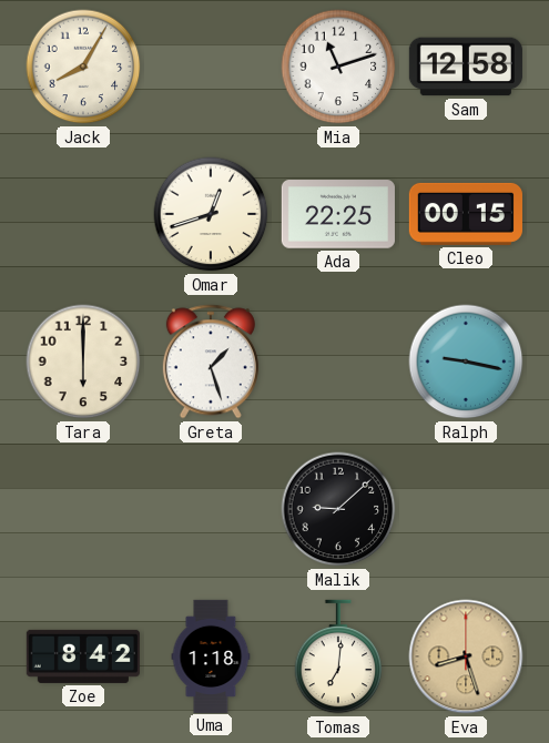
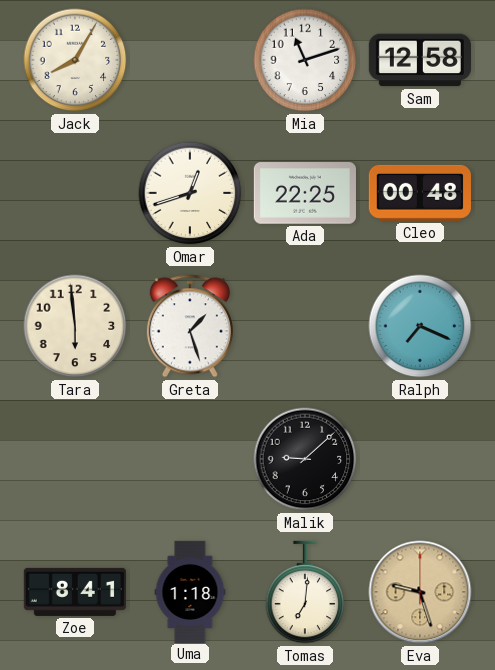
Cleo: 00:15 -> 00:48
Tara: 6:00 -> 5:59
Ralph: 9:17 -> 7:19
Zoe: 8:42 -> 8:41
Eva: 8:27 -> 9:27
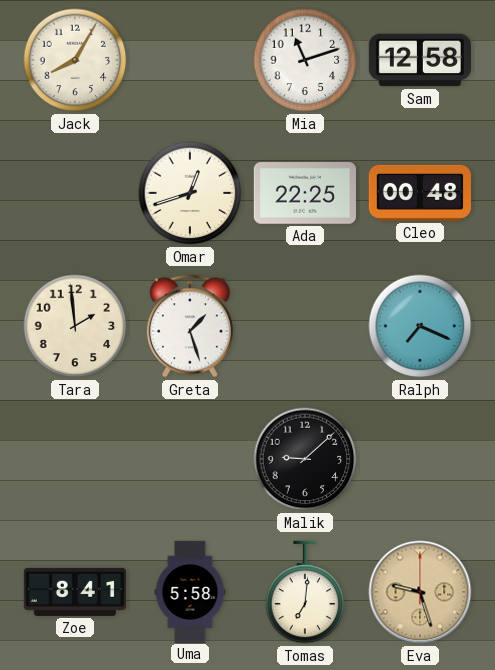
Tara: 5:59 -> 1:59
Uma: 1:18 -> 5:58
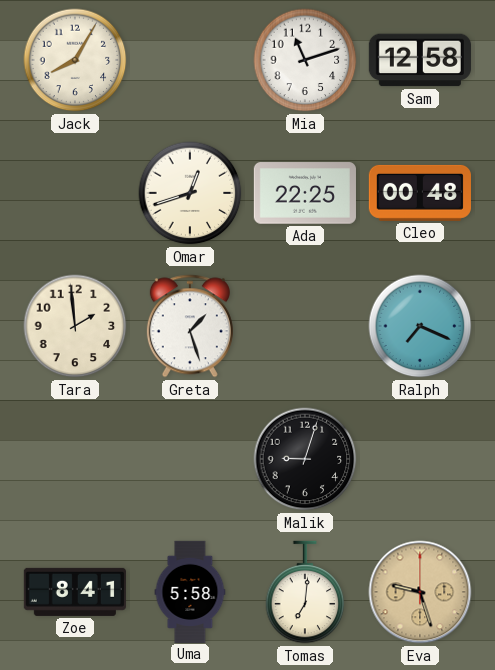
Malik: 9:08 -> 9:03
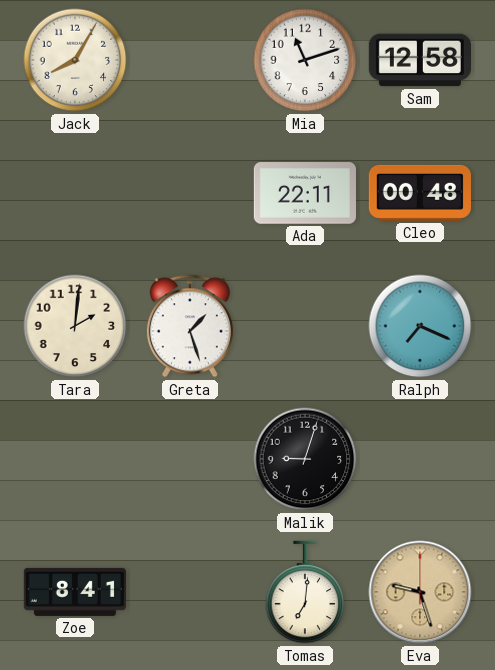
Omar: 12:42 -> none
Ada: 22:25 -> 22:11
Tara: 1:59 -> 2:01
Uma: 5:58 -> none
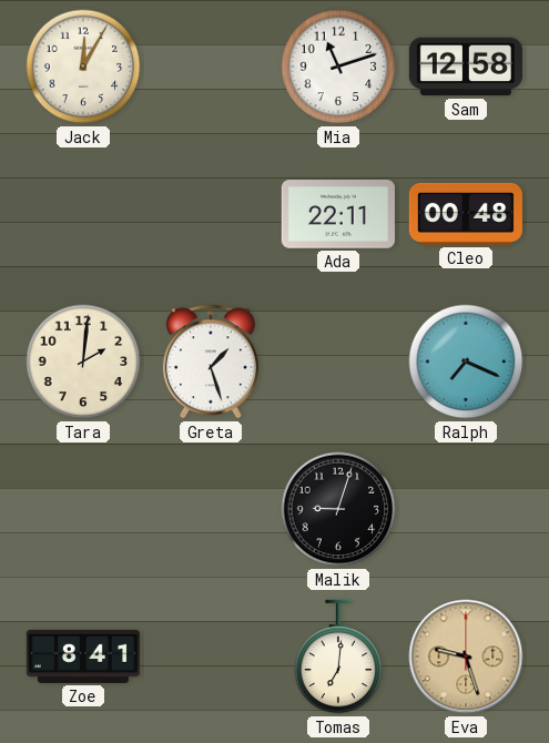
Jack: 8:05 -> 12:05
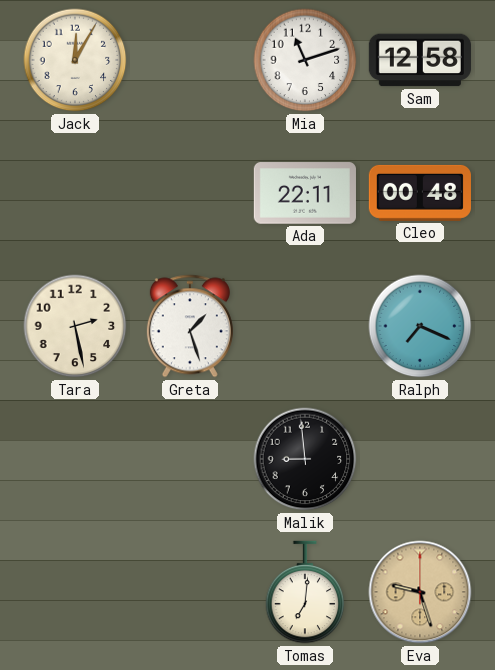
Tara: 2:01 -> 2:28
Malik: 9:03 -> 8:59
Zoe: 8:41 -> none
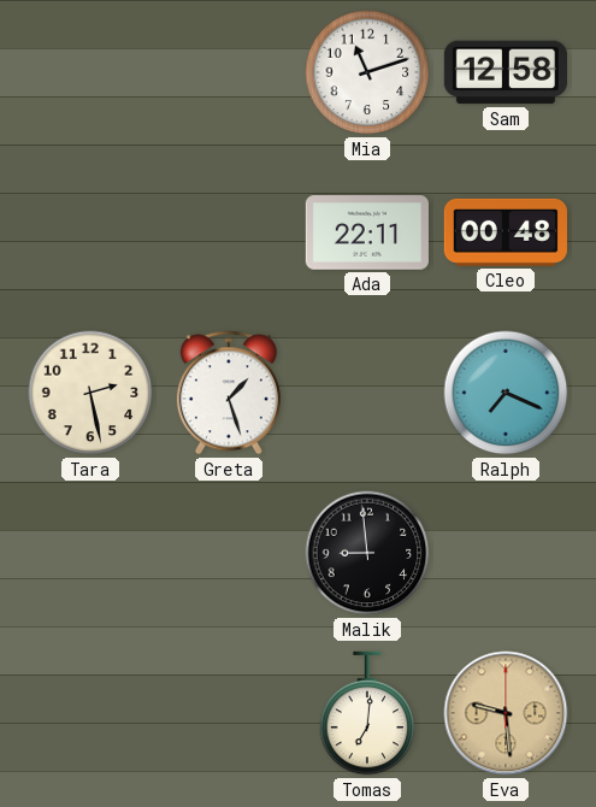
Jack: 12:05 -> none
Eva: 9:27 -> 9:29
